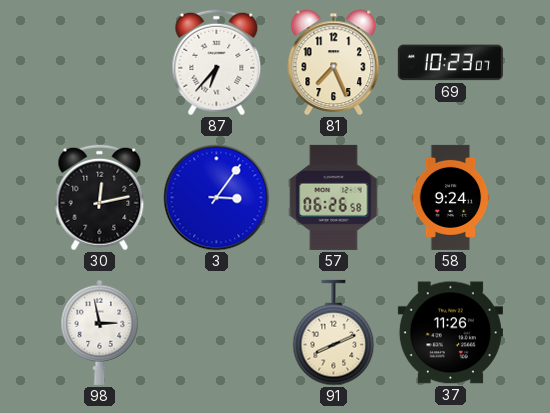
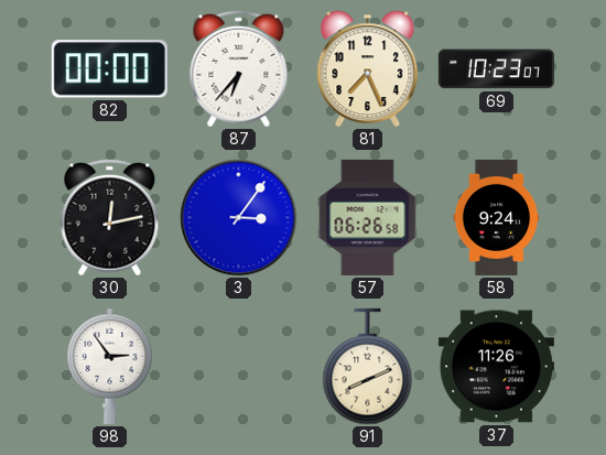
82: none -> 00:00
98: 2:58 -> 2:54
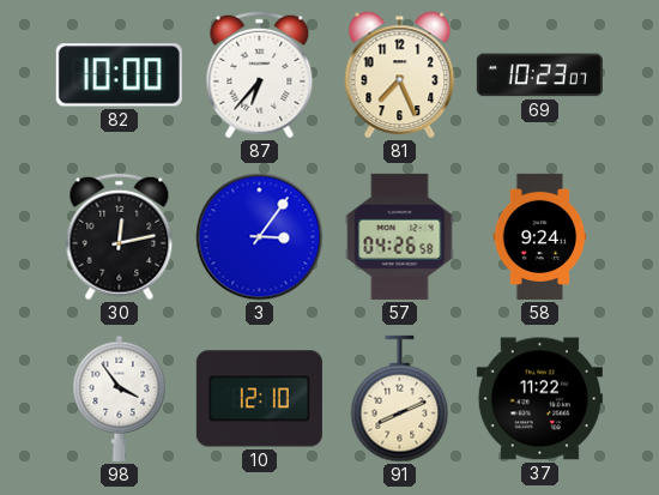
82: 00:00 -> 10:00
57: 06:26 -> 04:26
98: 2:54 -> 3:54
10: none -> 12:10
37: 11:26 -> 11:22
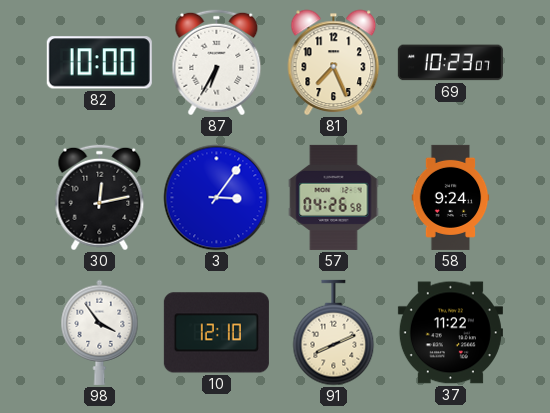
87: 6:37 -> 6:35
